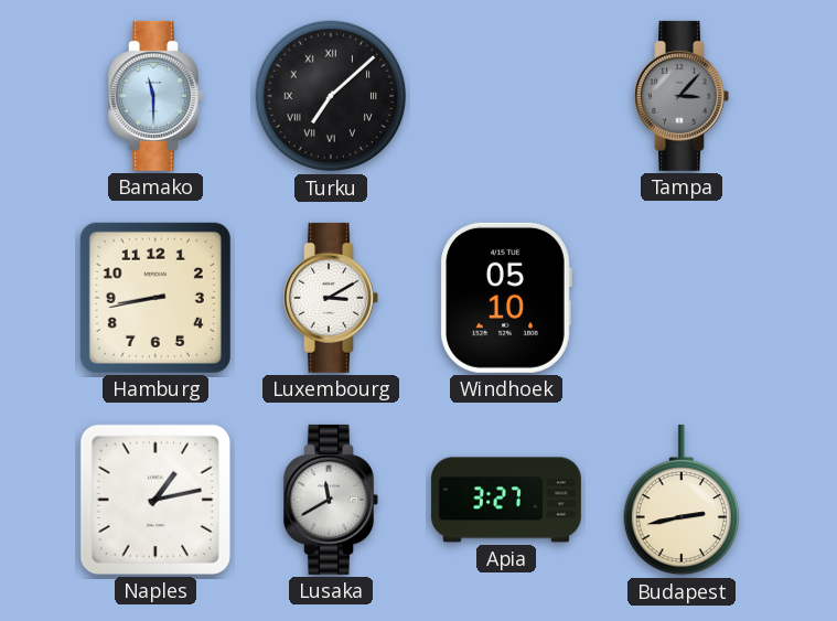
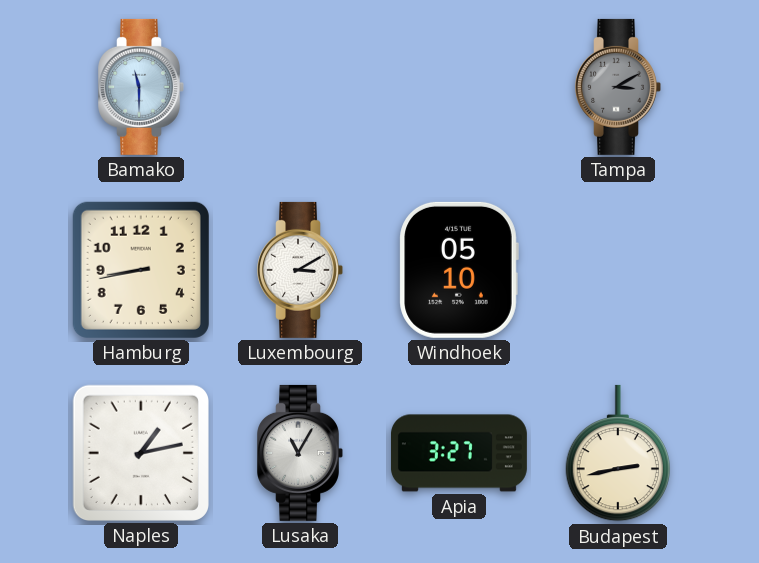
Turku: 7:08 -> none
Tampa: 3:07 -> 3:10
Lusaka: 11:40 -> 11:05
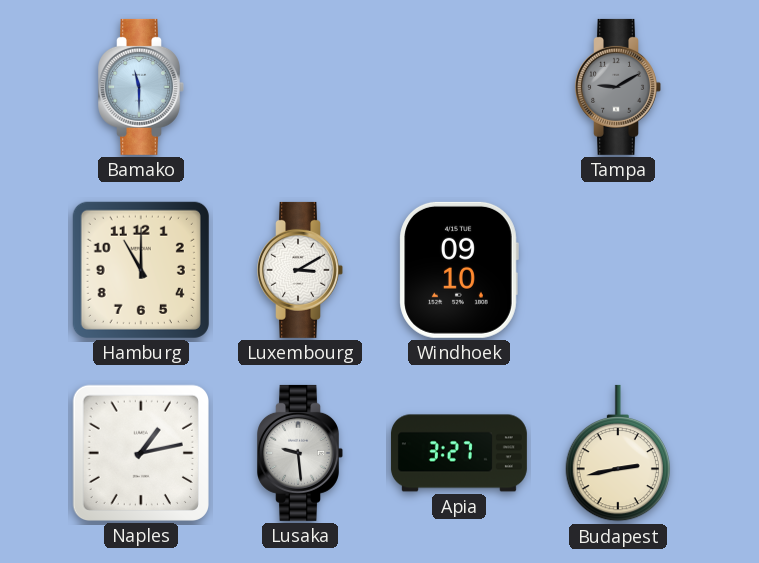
Tampa: 3:10 -> 9:10
Hamburg: 8:43 -> 11:00
Windhoek: 05:10 -> 09:10
Lusaka: 11:05 -> 9:29
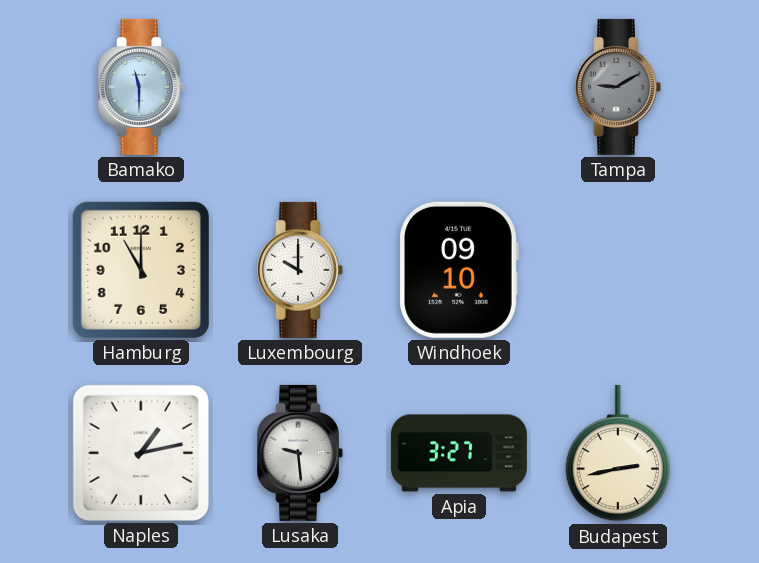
Luxembourg: 3:10 -> 10:00
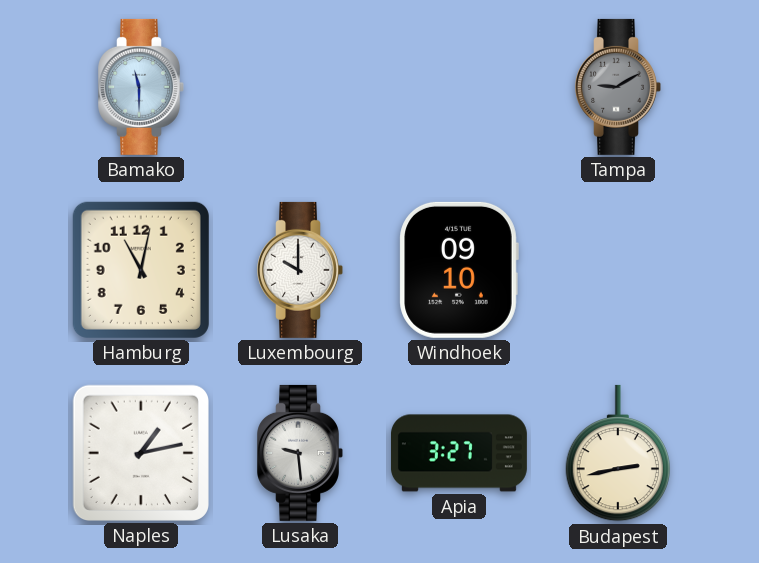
Hamburg: 11:00 -> 11:02
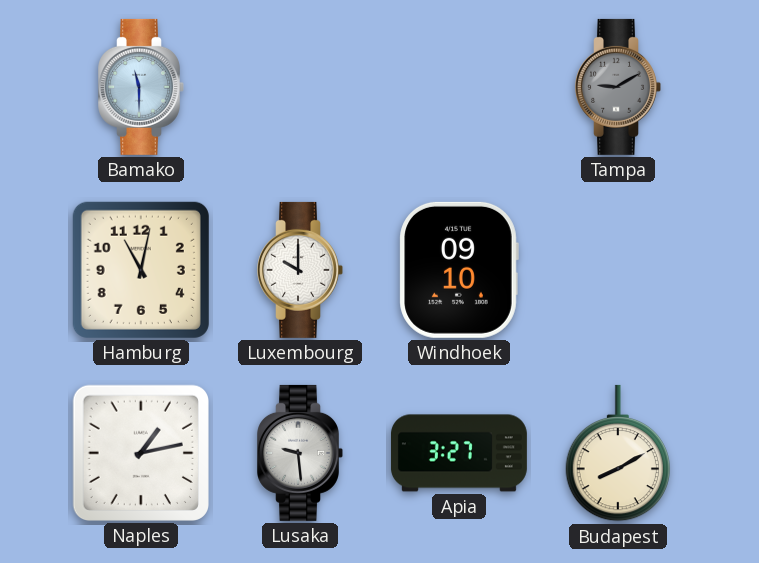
Budapest: 2:43 -> 8:10
